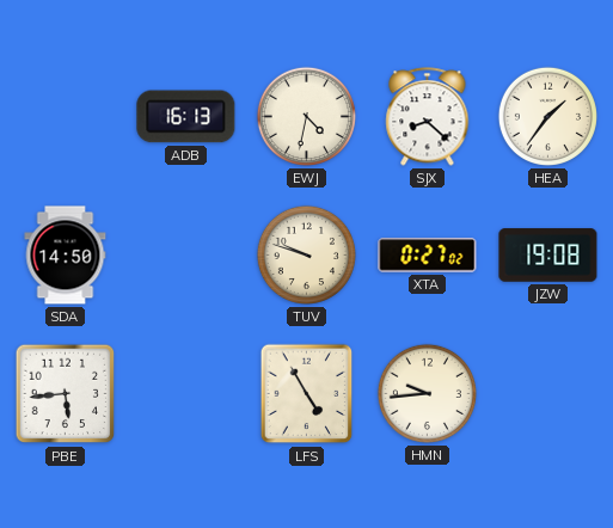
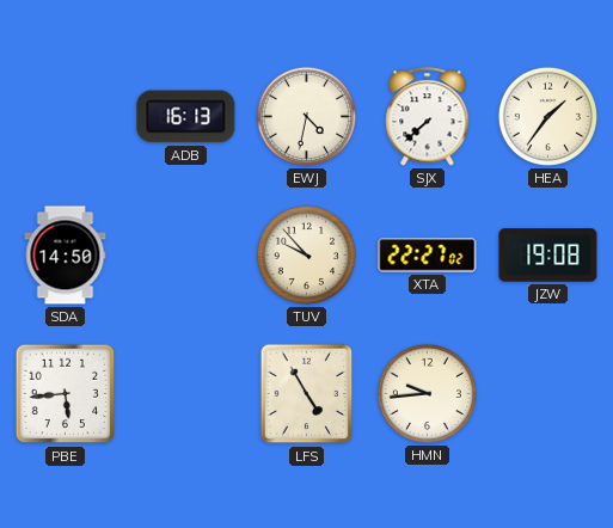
SJX: 8:22 -> 7:38
TUV: 9:48 -> 9:53
XTA: 0:27 -> 22:27
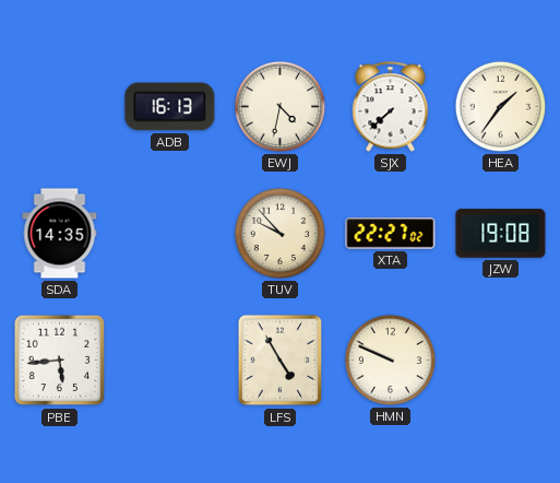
SDA: 14:50 -> 14:35
HMN: 9:44 -> 9:49
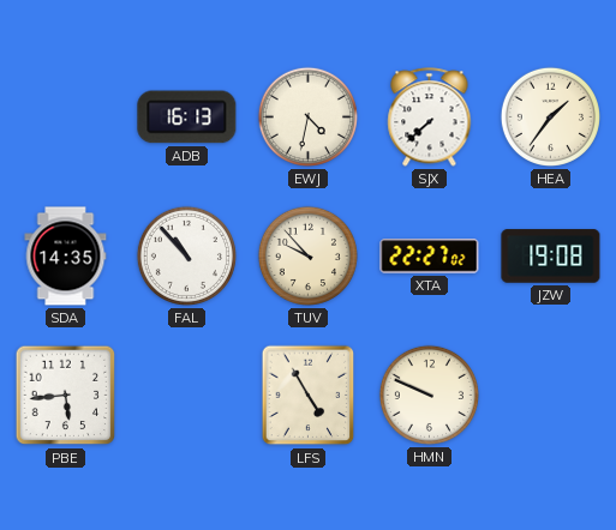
FAL: none -> 10:53
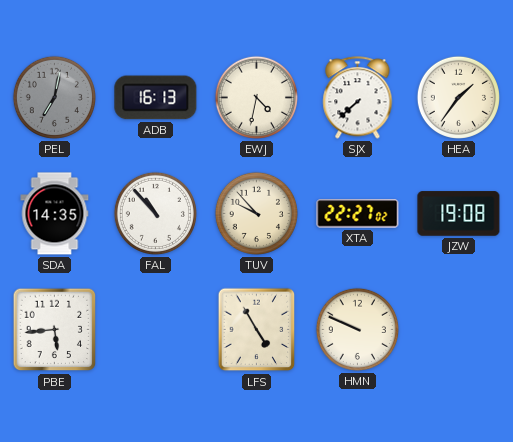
PEL: none -> 7:02
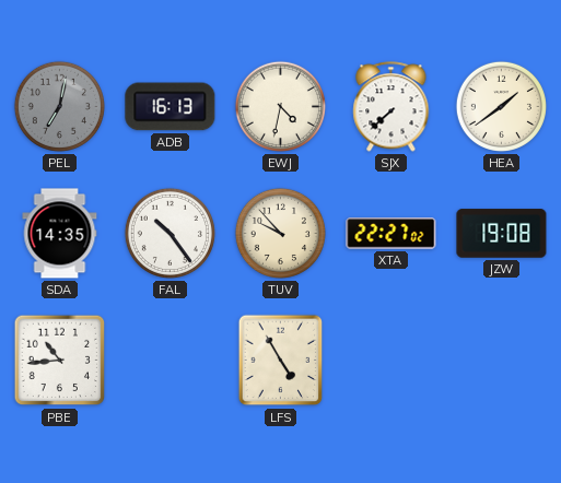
HEA: 1:36 -> 1:39
FAL: 10:53 -> 10:24
PBE: 5:44 -> 10:44
HMN: 9:49 -> none
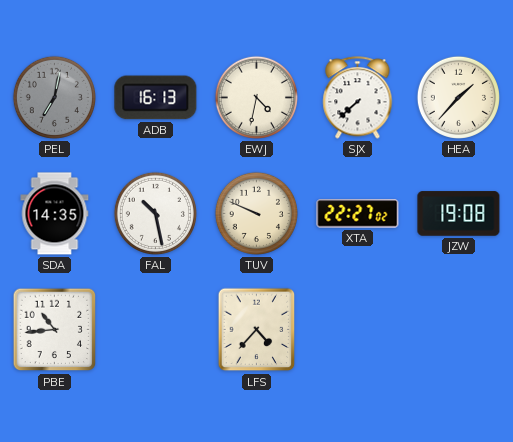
HEA: 1:39 -> 1:37
FAL: 10:24 -> 10:28
TUV: 9:53 -> 9:49
LFS: 4:55 -> 4:37
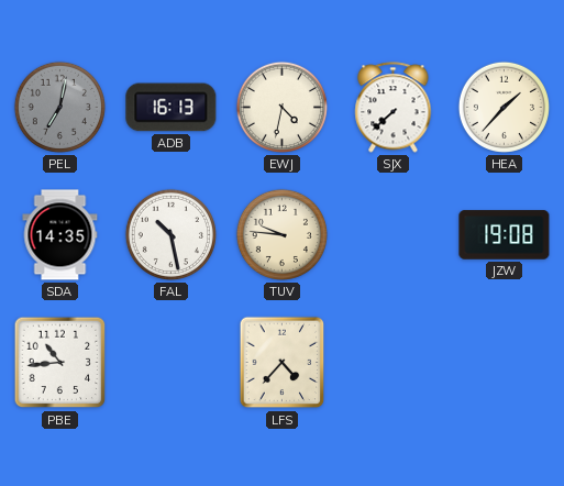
TUV: 9:49 -> 9:46
XTA: 22:27 -> none
